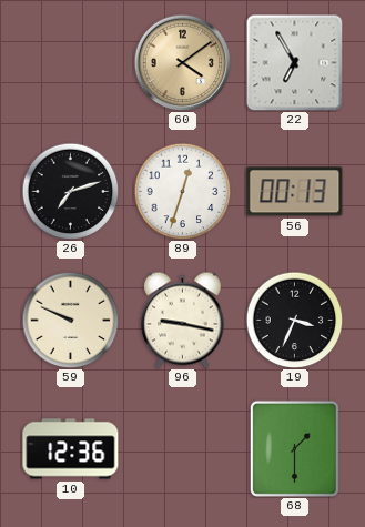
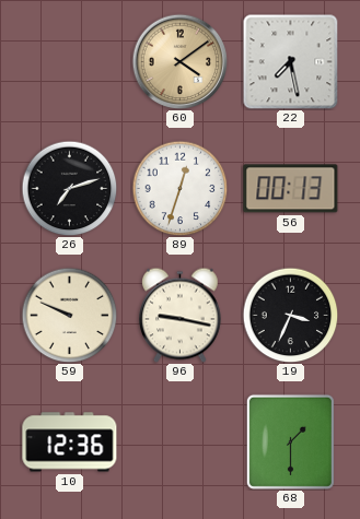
22: 6:55 -> 7:28
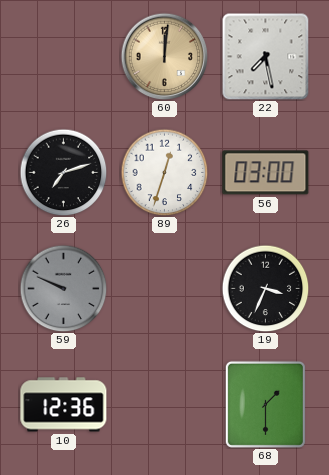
60: 4:09 -> 12:01
56: 00:13 -> 03:00
59 dial: cream -> grey
96: 9:17 -> none
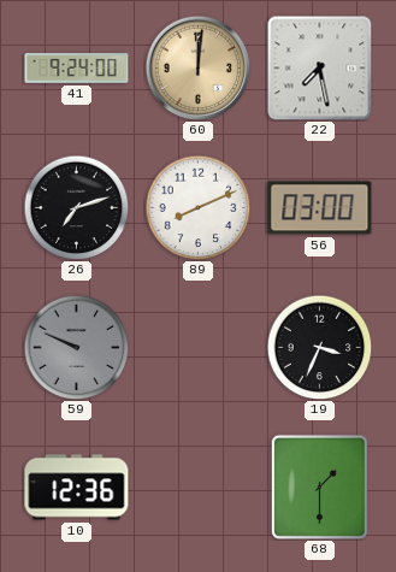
41: none -> 9:24
89: 12:33 -> 8:11
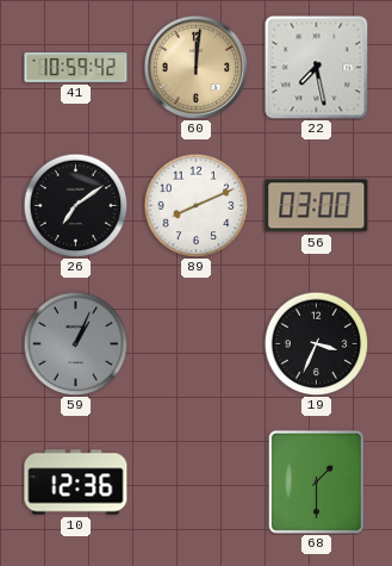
41: 9:24 -> 10:59
26: 7:12 -> 7:09
59: 9:49 -> 1:04
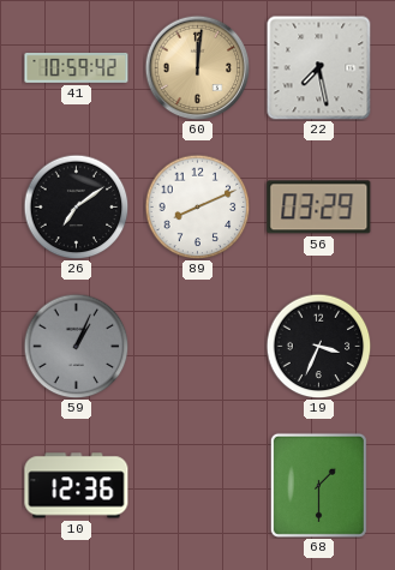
56: 03:00 -> 03:29
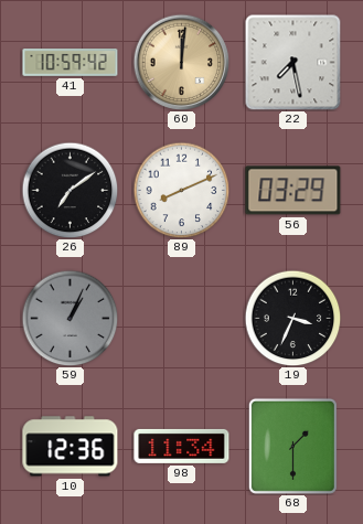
98: none -> 11:34
